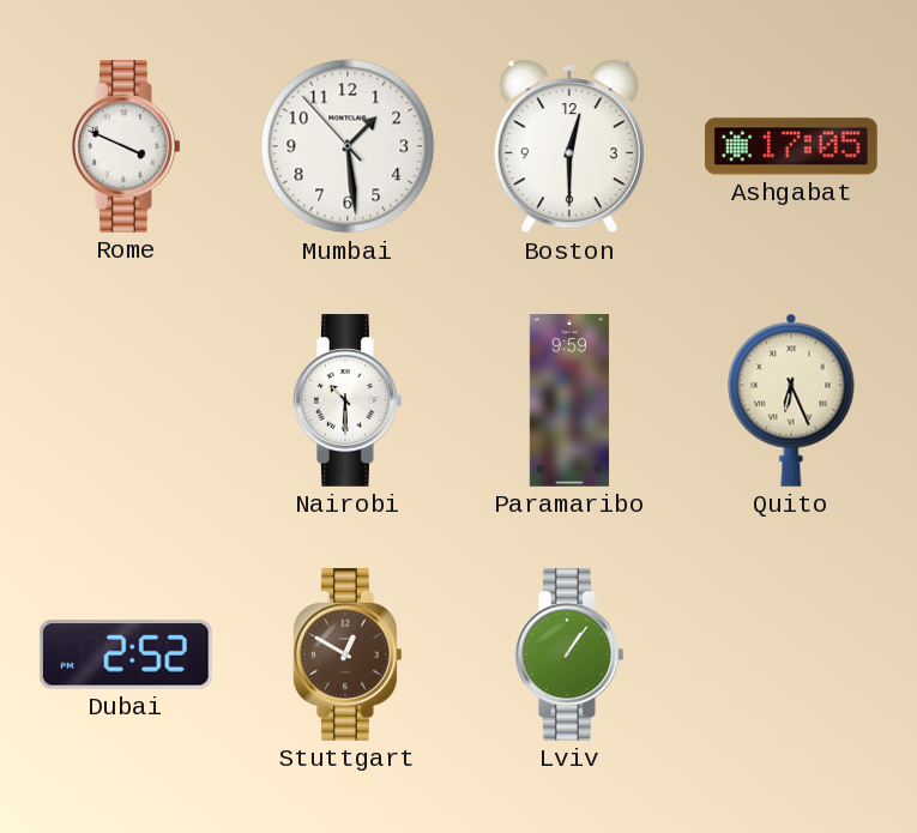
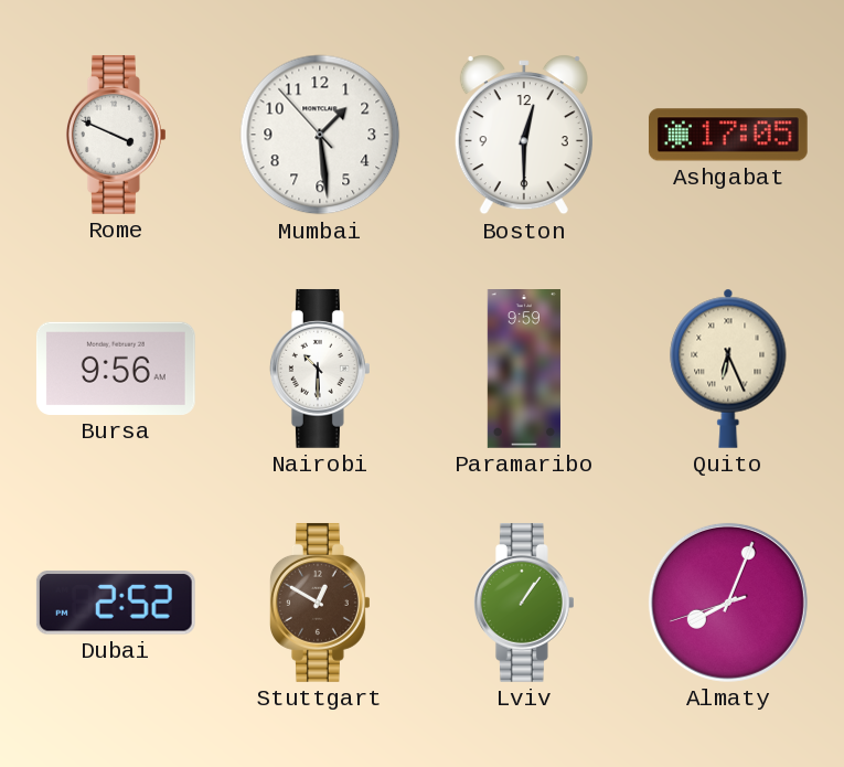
Bursa: none -> 9:56
Almaty: none -> 8:03
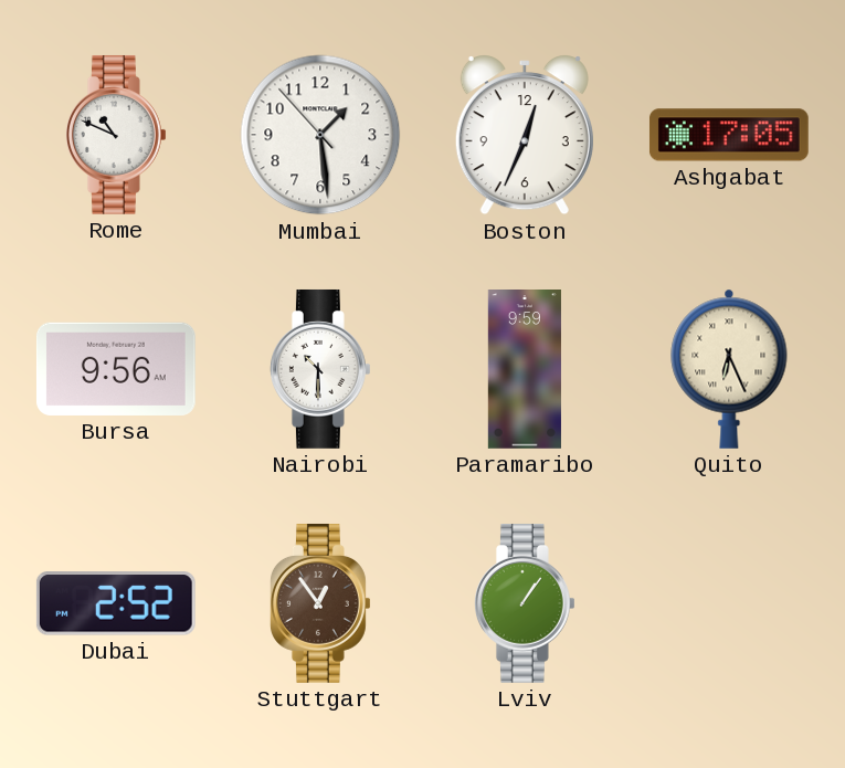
Rome: 3:49 -> 10:49
Boston: 12:30 -> 12:34
Stuttgart: 12:50 -> 12:54
Almaty: 8:03 -> none
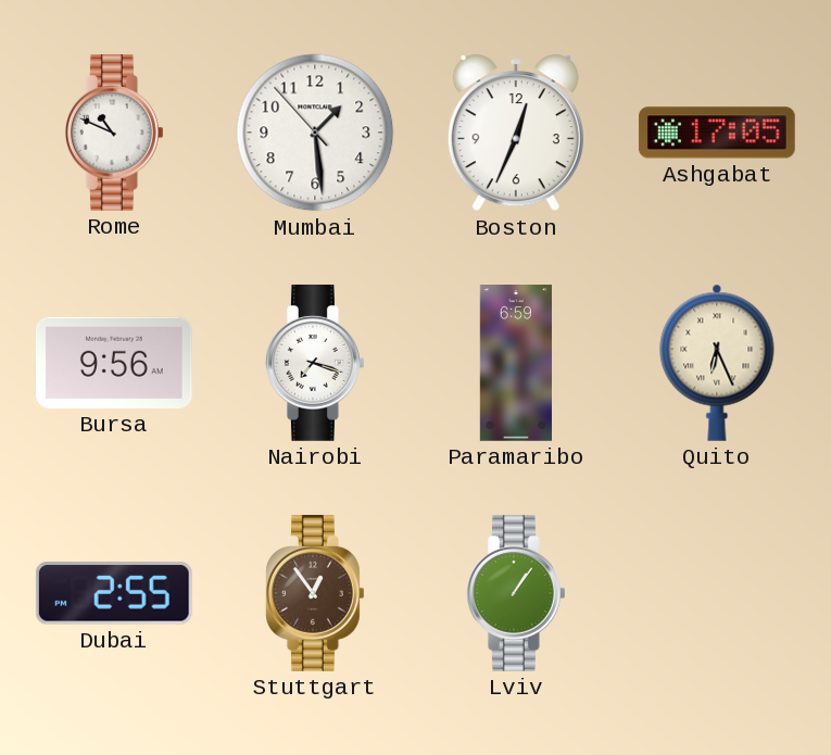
Nairobi: 10:30 -> 7:18
Paramaribo: 9:59 -> 6:59
Dubai: 2:52 -> 2:55
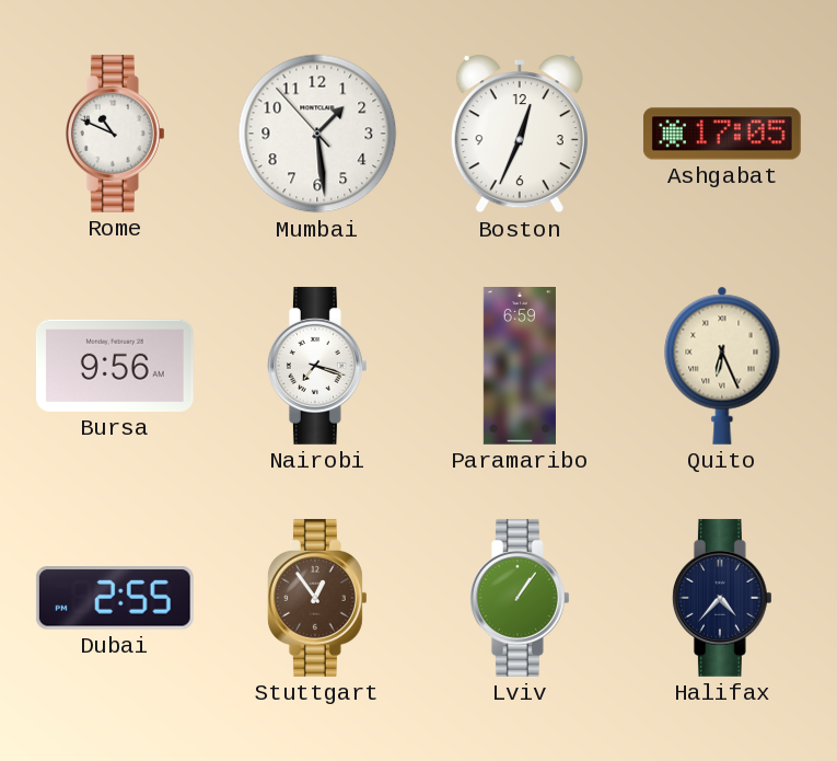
Halifax: none -> 4:37
